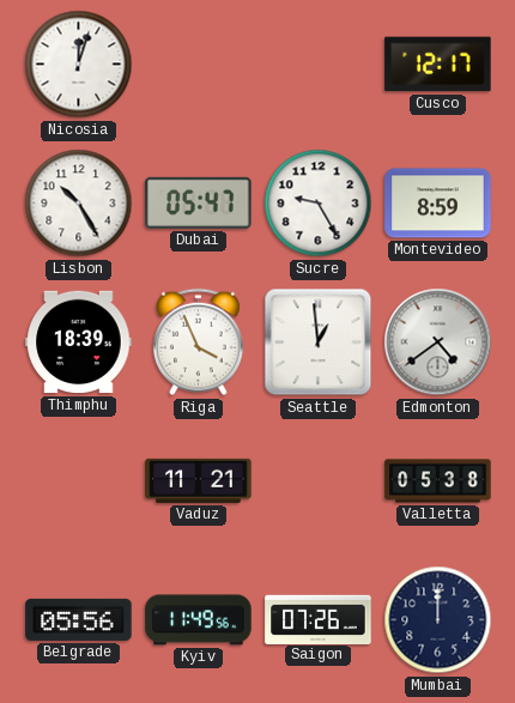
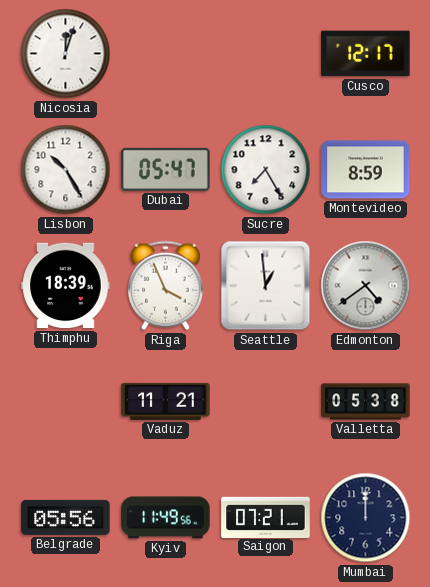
Sucre: 9:25 -> 7:25
Saigon: 07:26 -> 07:21
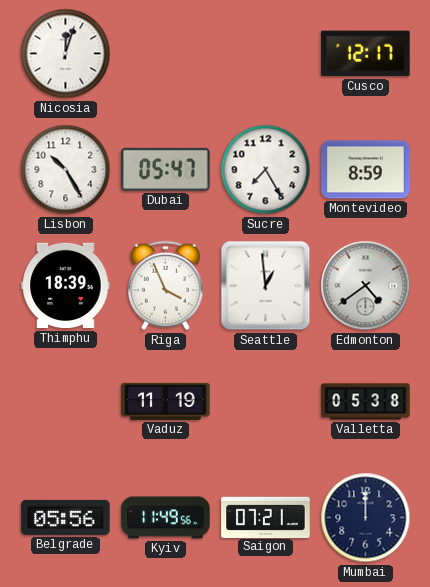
Vaduz: 11:21 -> 11:19
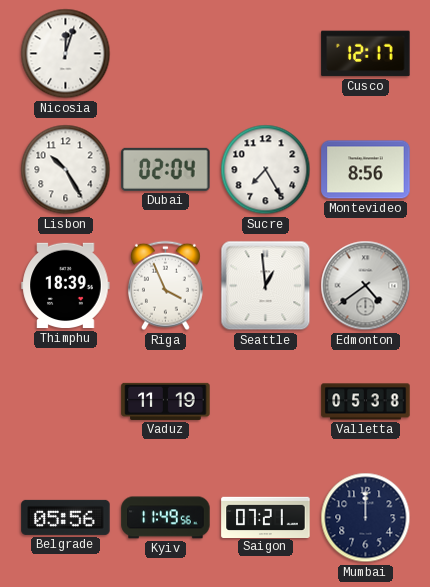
Dubai: 05:47 -> 02:04
Montevideo: 8:59 -> 8:56
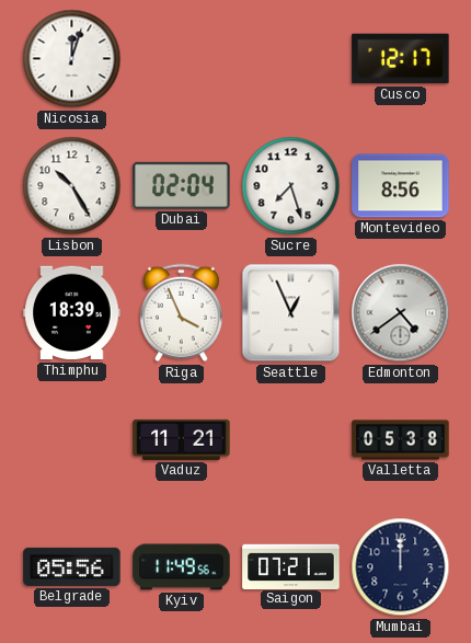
Sucre: 7:25 -> 7:27
Seattle: 12:59 -> 12:56
Vaduz: 11:19 -> 11:21
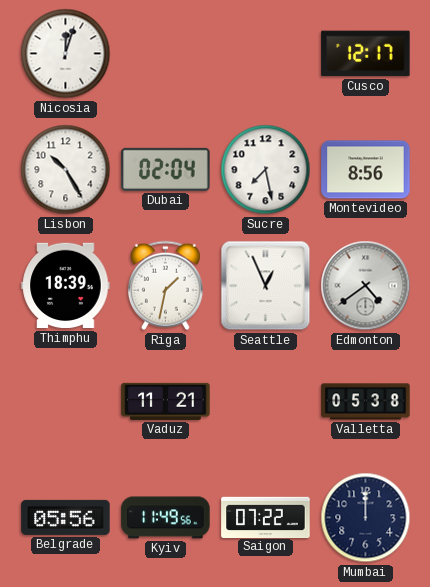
Sucre: 7:27 -> 7:28
Riga: 3:56 -> 1:32
Saigon: 07:21 -> 07:22
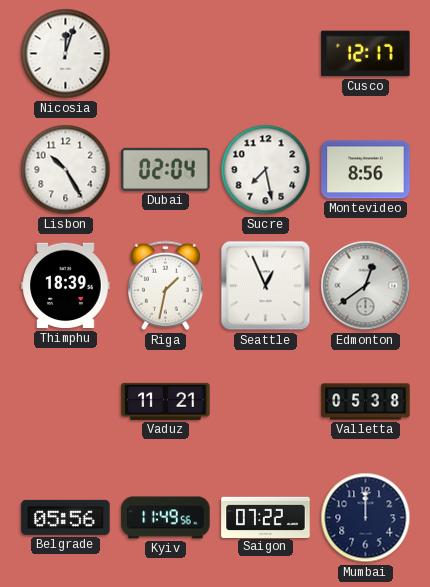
Edmonton: 4:39 -> 12:39
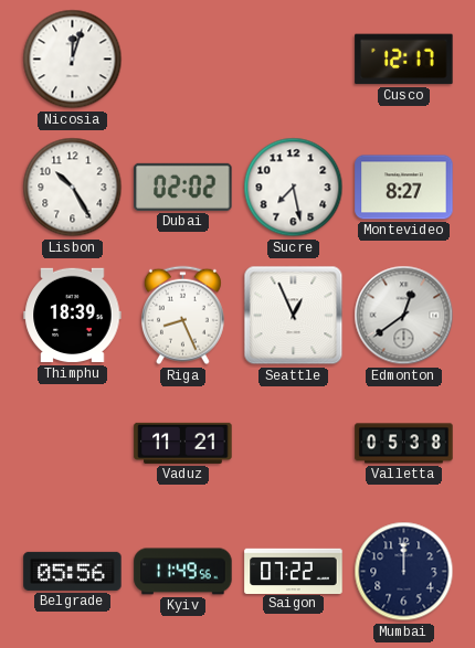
Dubai: 02:04 -> 02:02
Montevideo: 8:56 -> 8:27
Riga: 1:32 -> 8:26
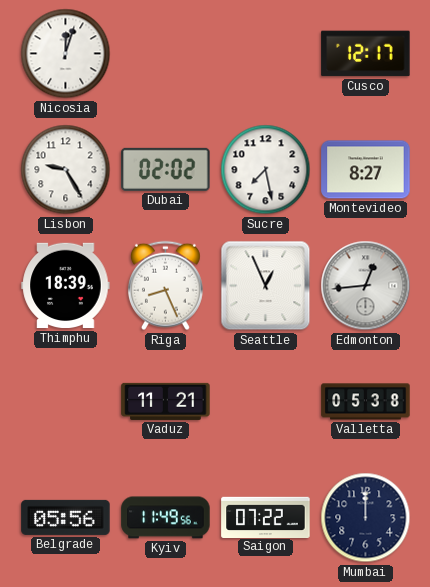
Lisbon: 10:25 -> 9:25
Edmonton: 12:39 -> 12:44
